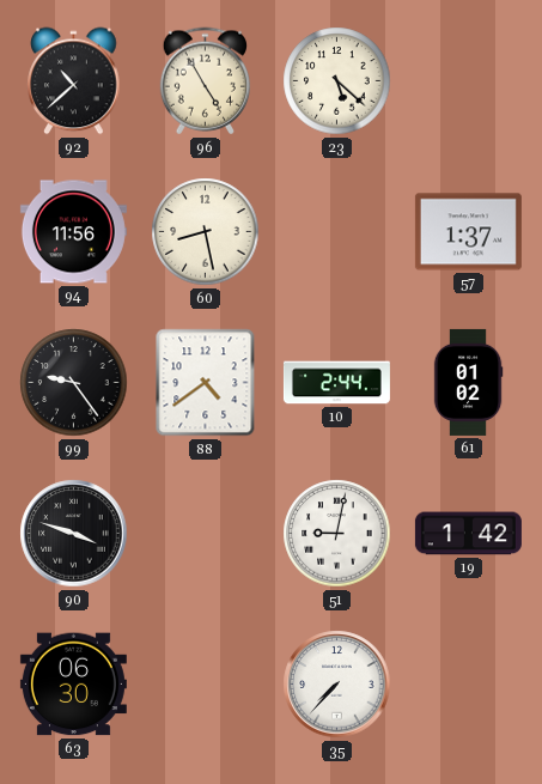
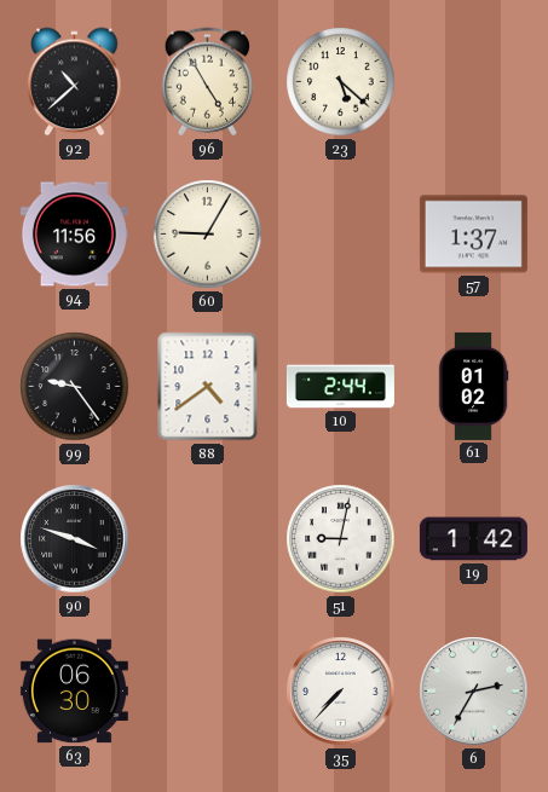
60: 8:28 -> 9:05
6: none -> 2:35
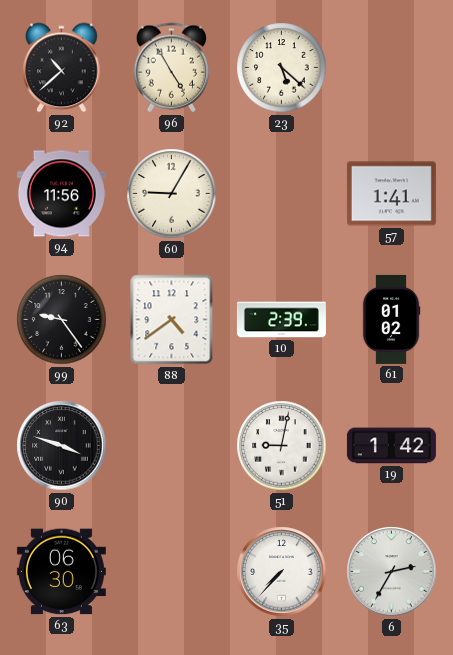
57: 1:37 -> 1:41
10: 2:44 -> 2:39
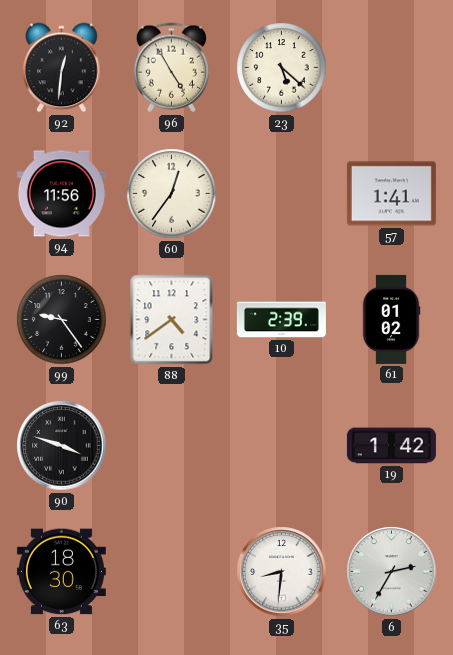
92: 10:38 -> 12:31
60: 9:05 -> 12:36
51: 9:02 -> none
63: 06:30 -> 18:30
35: 7:37 -> 8:31
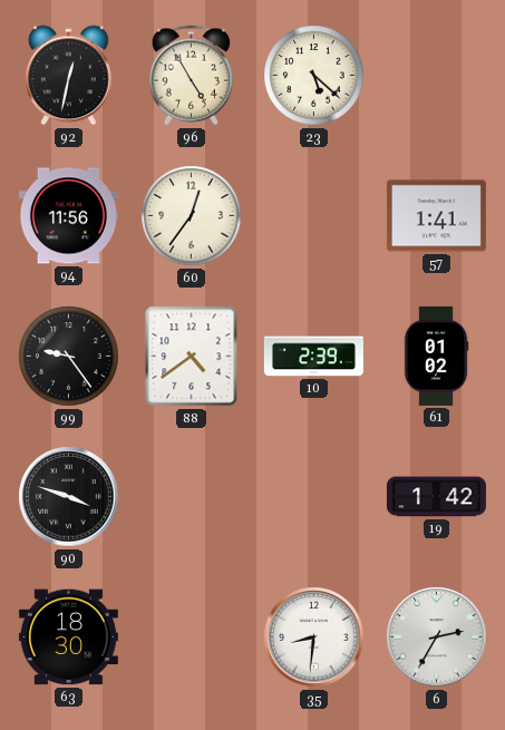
92: 12:31 -> 12:32
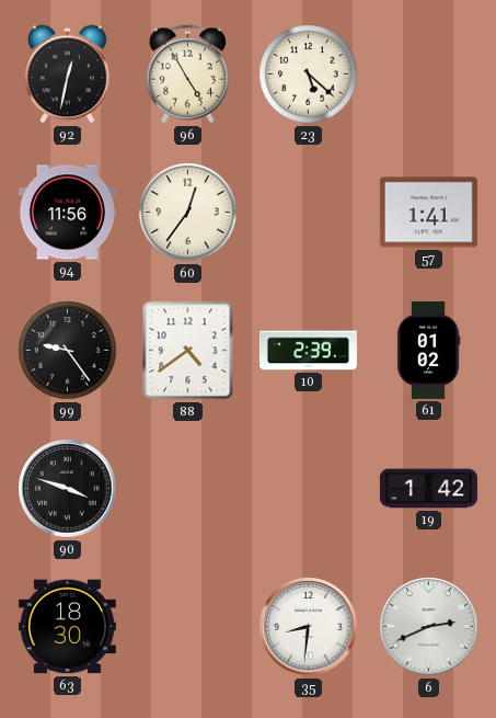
6: 2:35 -> 2:41
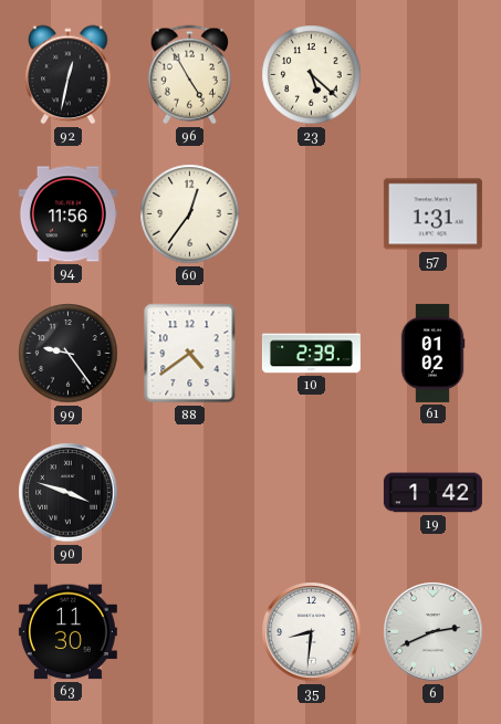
57: 1:41 -> 1:31
63: 18:30 -> 11:30
